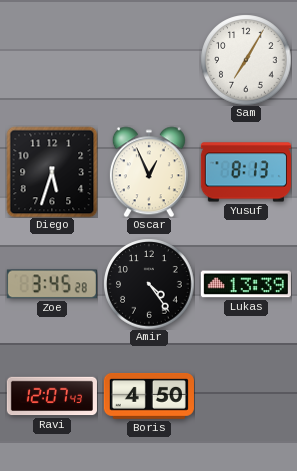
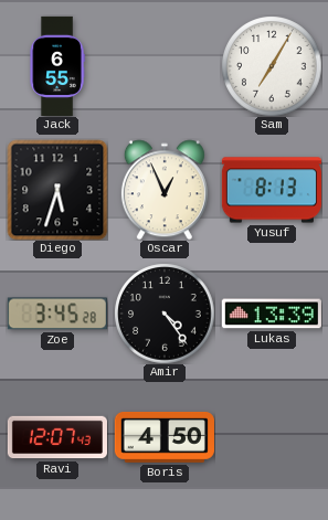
Jack: none -> 6:55
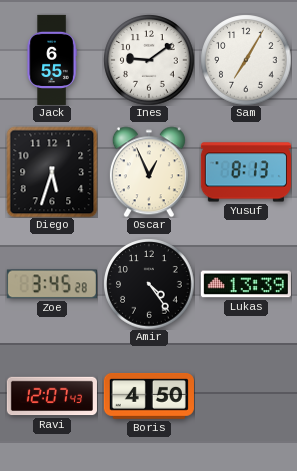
Ines: none -> 9:09
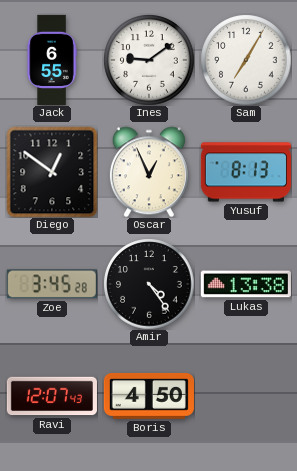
Diego: 5:33 -> 12:51
Lukas: 13:39 -> 13:38
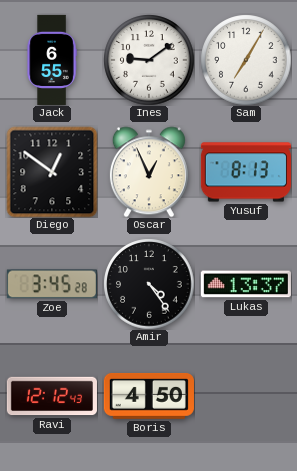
Lukas: 13:38 -> 13:37
Ravi: 12:07 -> 12:12
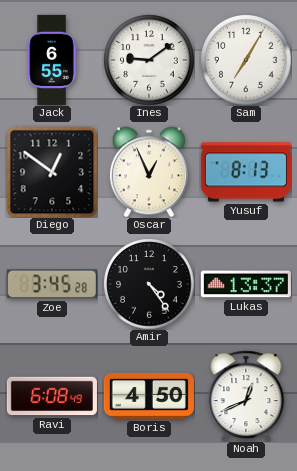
Ravi: 12:12 -> 6:08
Noah: none -> 12:41
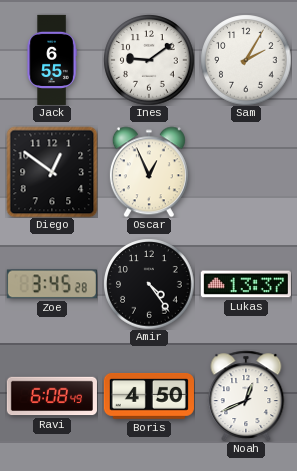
Sam: 7:05 -> 2:05
Yusuf: 8:13 -> none
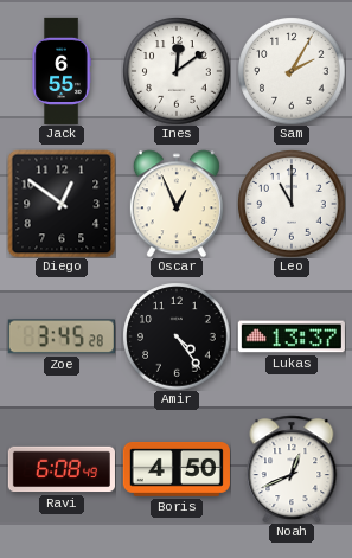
Ines: 9:09 -> 12:09
Leo: none -> 11:00
